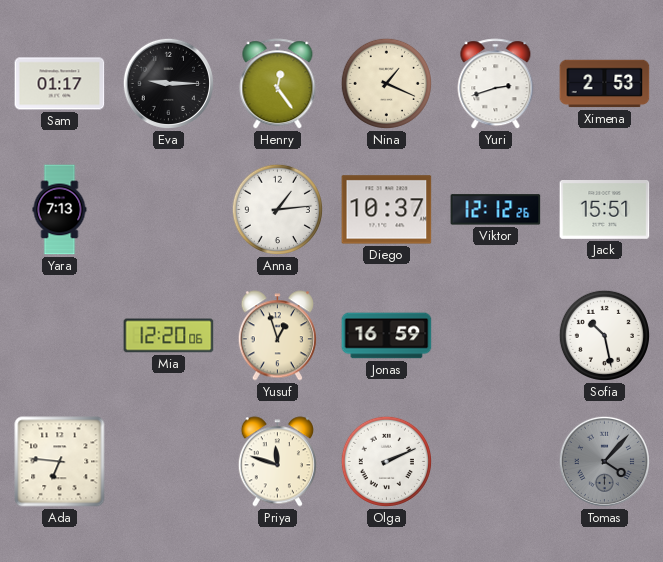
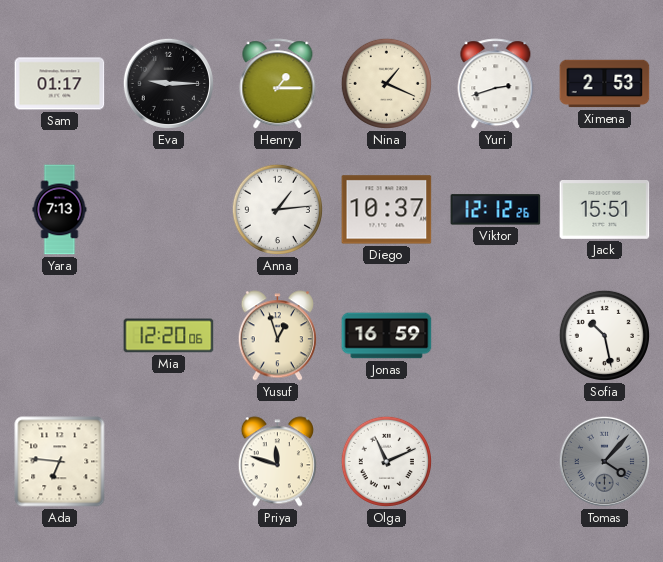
Henry: 12:24 -> 1:15
Olga: 2:11 -> 11:11
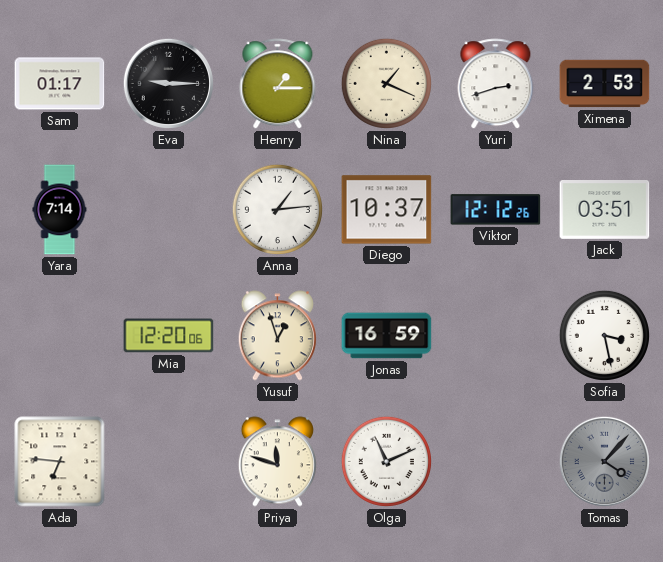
Yara: 7:13 -> 7:14
Jack: 15:51 -> 03:51
Sofia: 10:28 -> 3:28
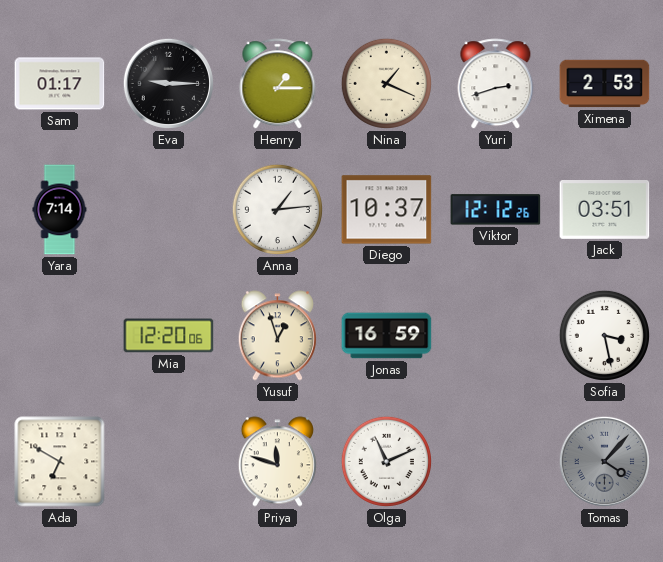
Ada: 6:46 -> 6:50
